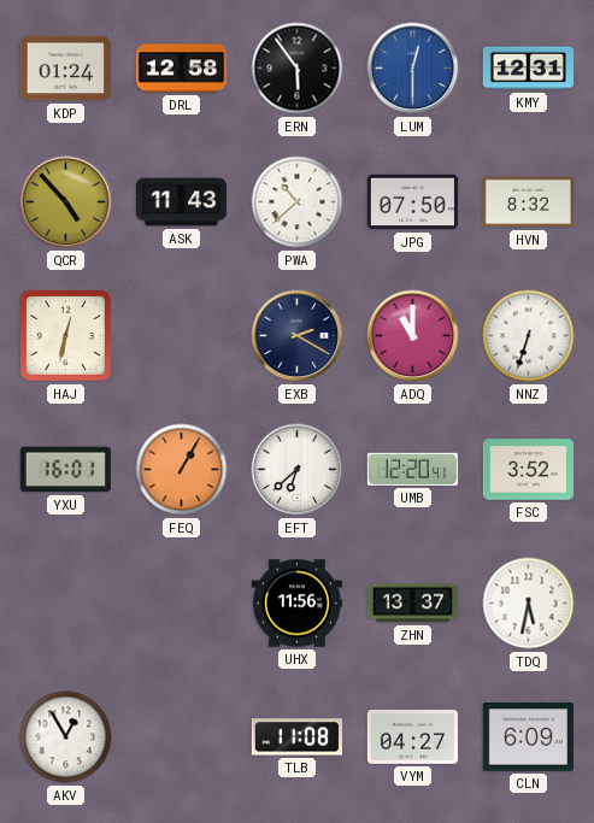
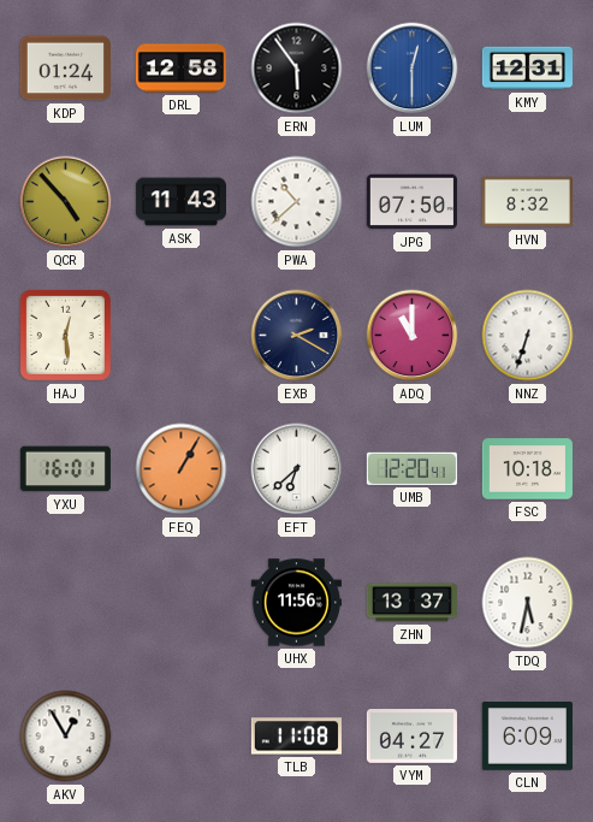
HAJ: 12:32 -> 12:29
FSC: 3:52 -> 10:18
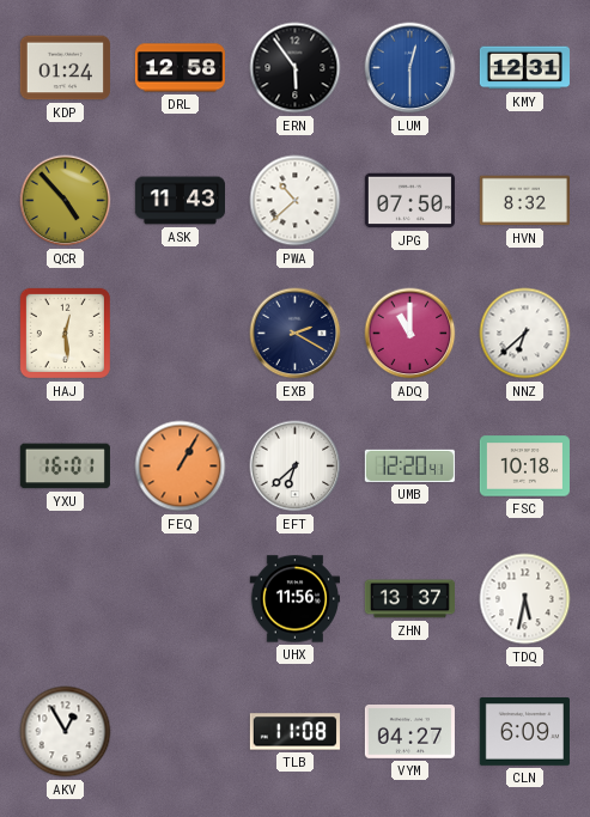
NNZ: 6:33 -> 6:38
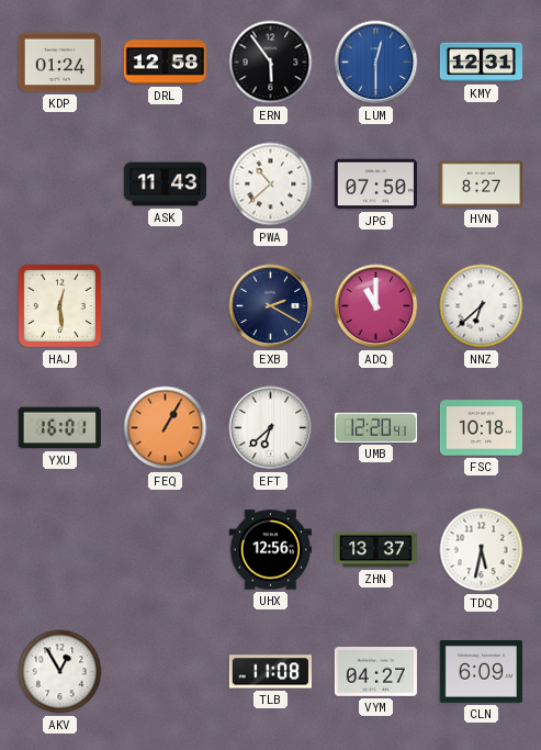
QCR: 4:53 -> none
HVN: 8:32 -> 8:27
UHX: 11:56 -> 12:56
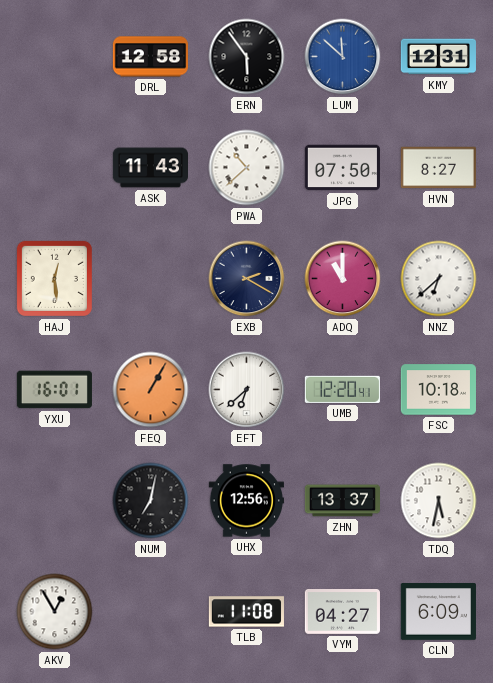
KDP: 01:24 -> none
LUM: 12:30 -> 11:52
NUM: none -> 7:02
